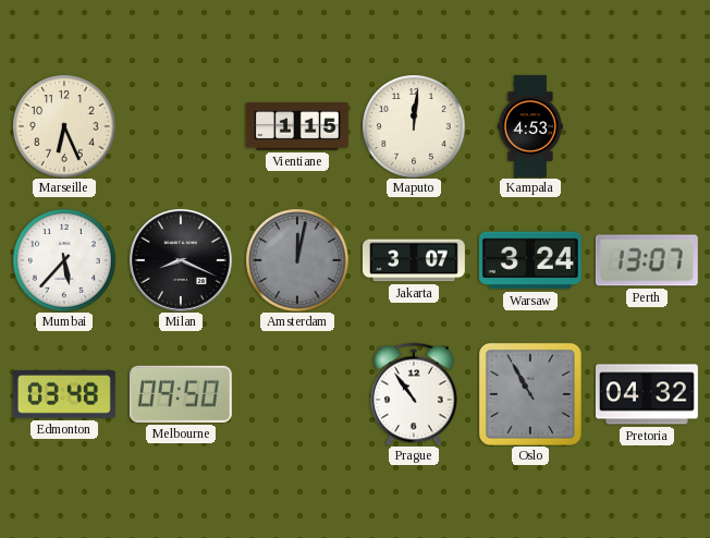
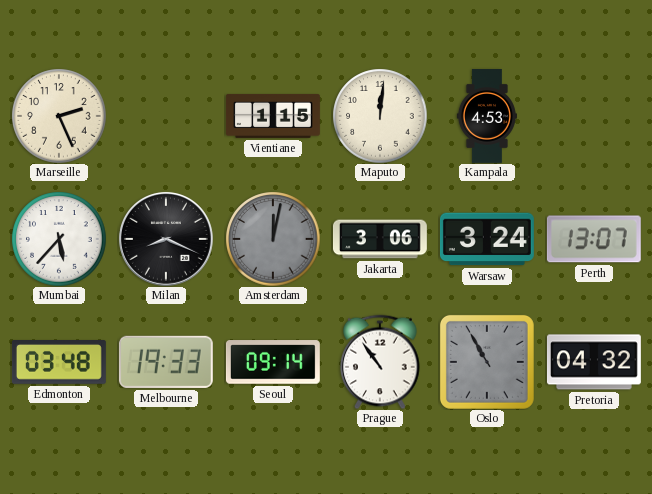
Marseille: 6:26 -> 2:26
Jakarta: 3:07 -> 3:06
Melbourne: 09:50 -> 19:33
Seoul: none -> 09:14
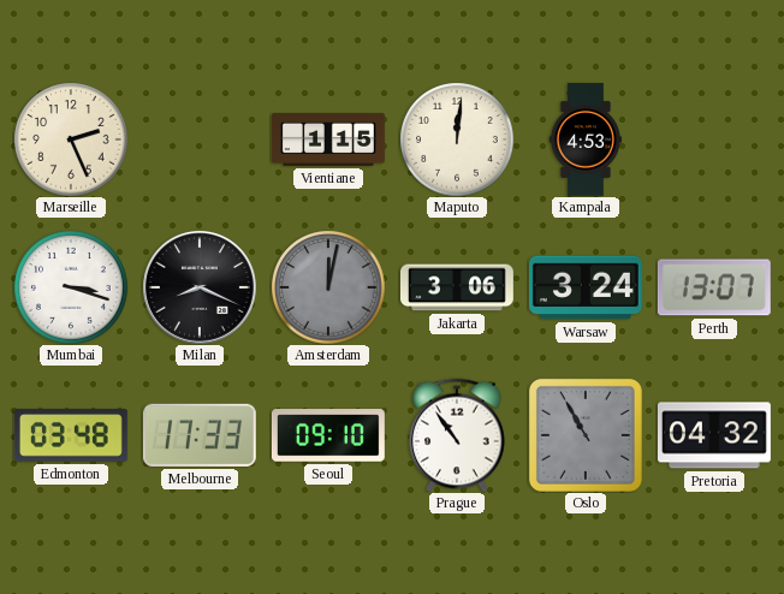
Mumbai: 5:37 -> 3:18
Melbourne: 19:33 -> 17:33
Seoul: 09:14 -> 09:10
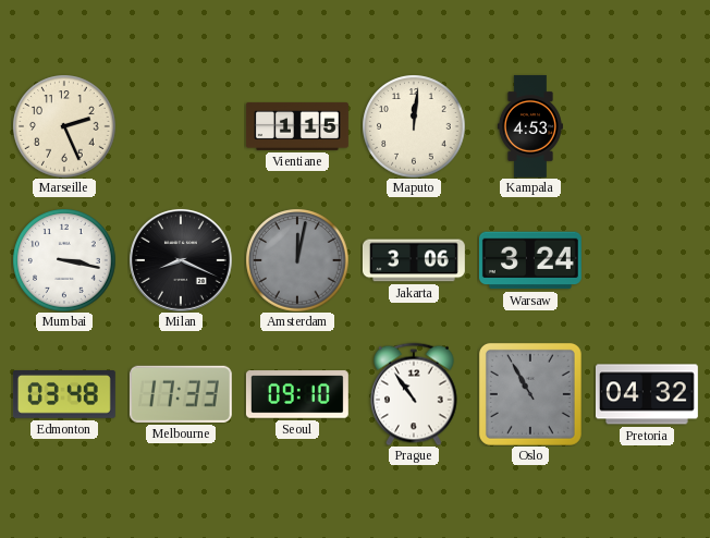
Mumbai: 3:18 -> 3:17
Perth: 13:07 -> none
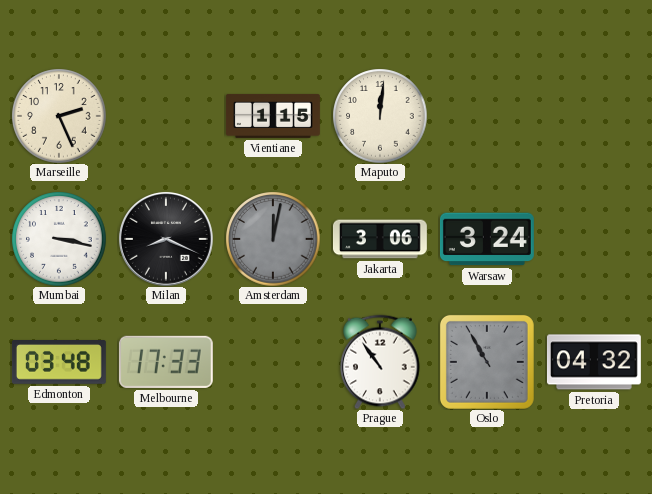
Kampala: 4:53 -> none
Seoul: 09:10 -> none
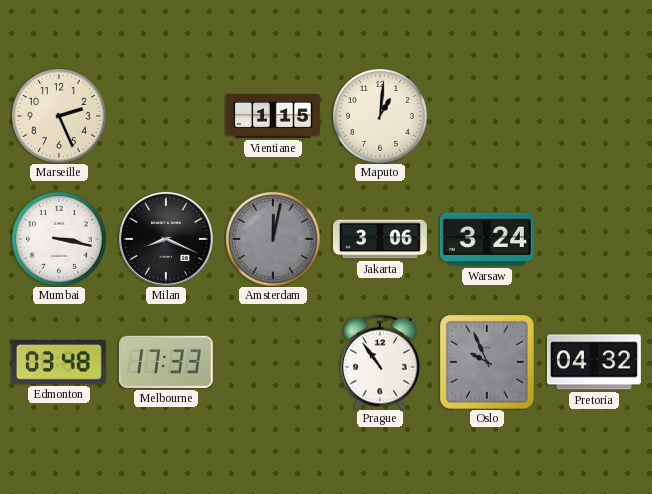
Maputo: 12:01 -> 1:01
Oslo: 10:55 -> 9:56
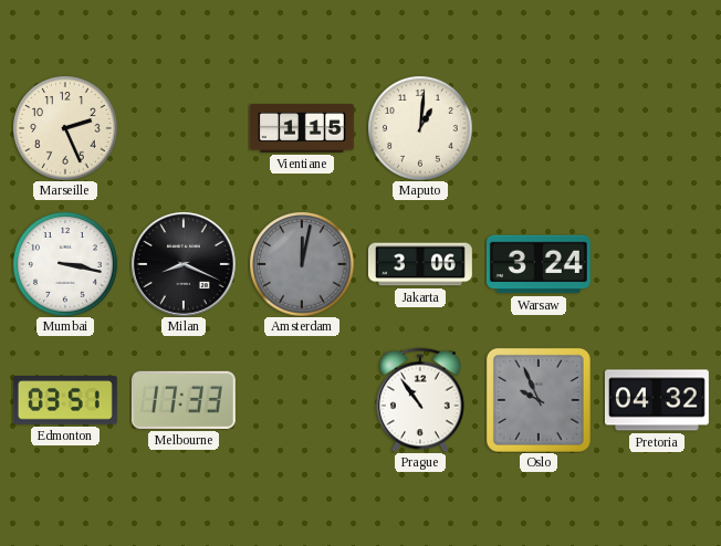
Edmonton: 03:48 -> 03:51
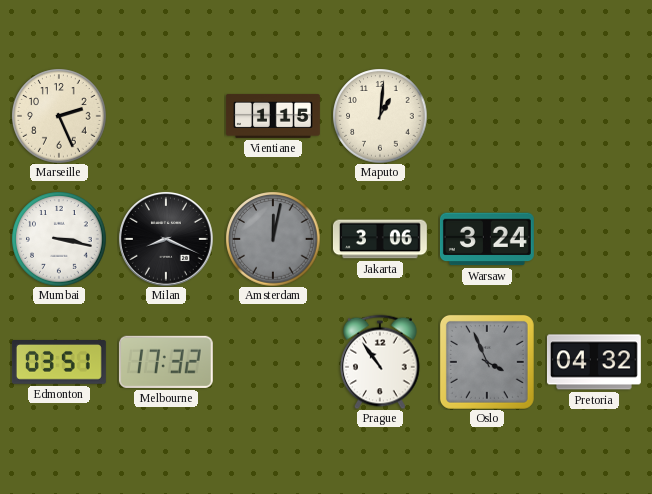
Melbourne: 17:33 -> 17:32
Oslo: 9:56 -> 3:56
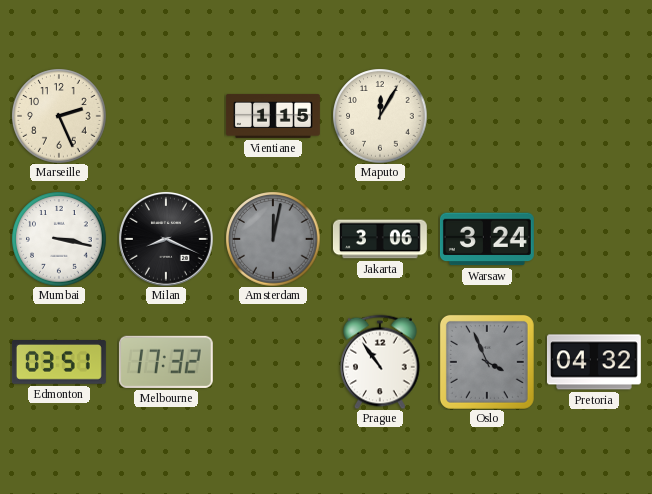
Maputo: 1:01 -> 12:05
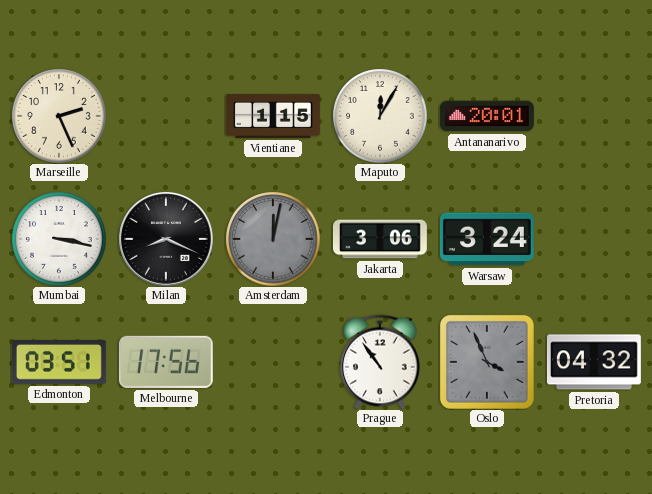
Antananarivo: none -> 20:01
Melbourne: 17:32 -> 17:56
